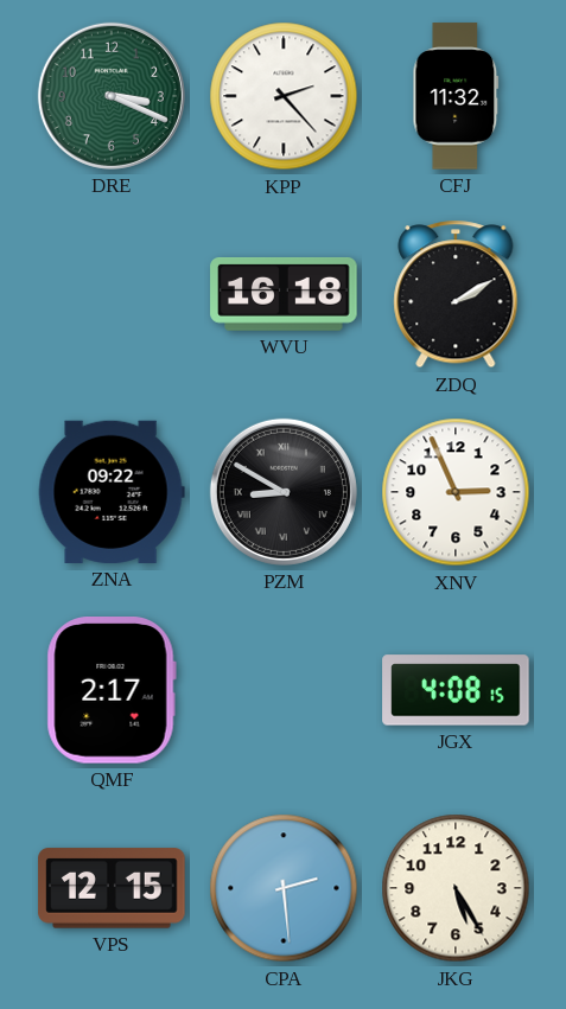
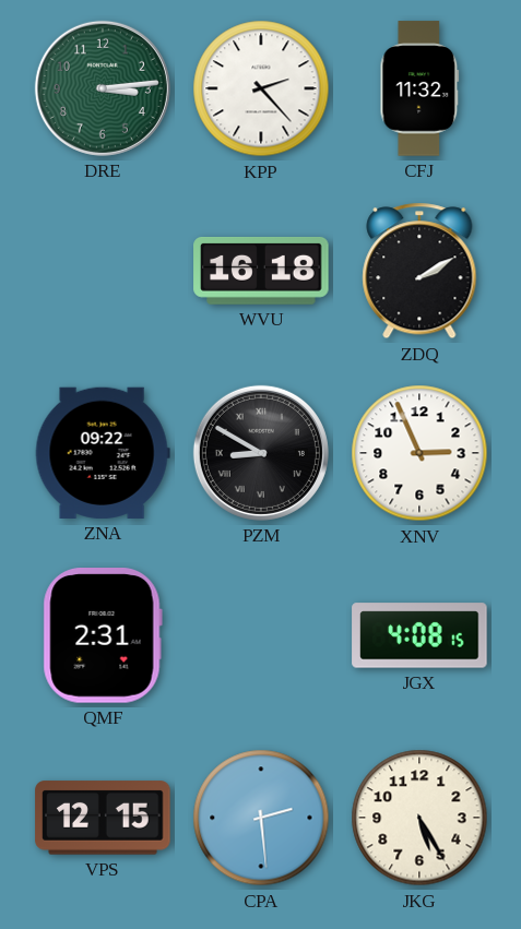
DRE: 3:19 -> 3:14
QMF: 2:17 -> 2:31
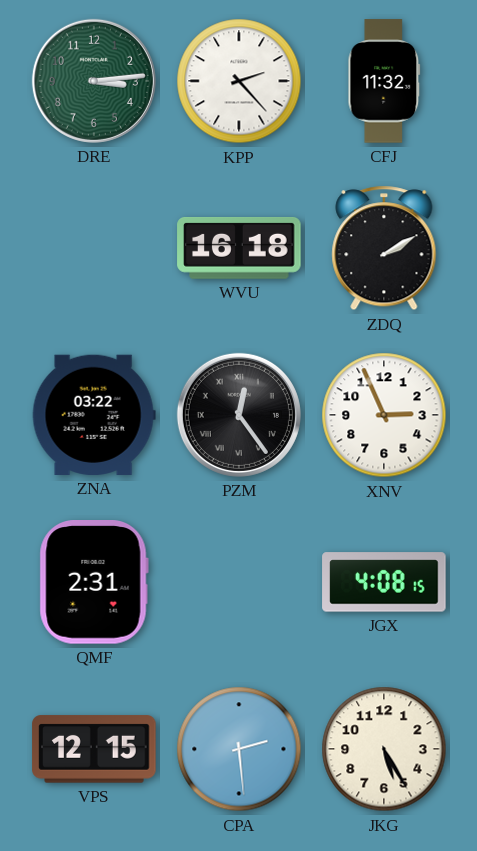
ZNA: 09:22 -> 03:22
PZM: 8:50 -> 12:24
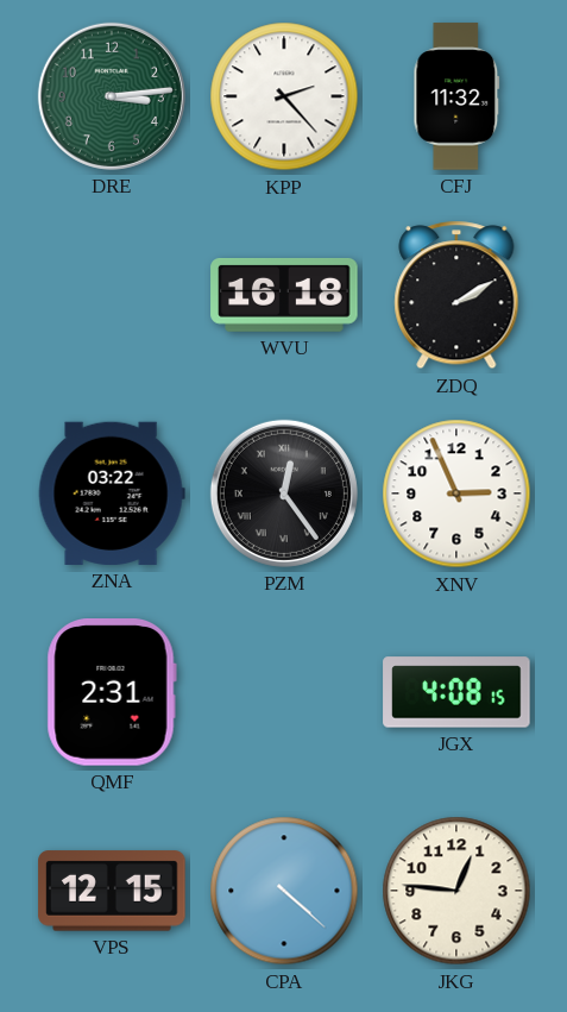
CPA: 2:29 -> 4:22
JKG: 5:25 -> 12:46
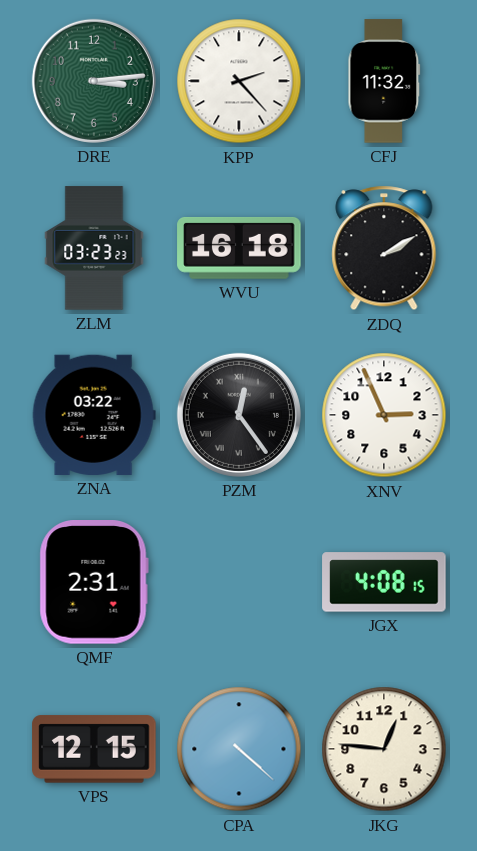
ZLM: none -> 03:23
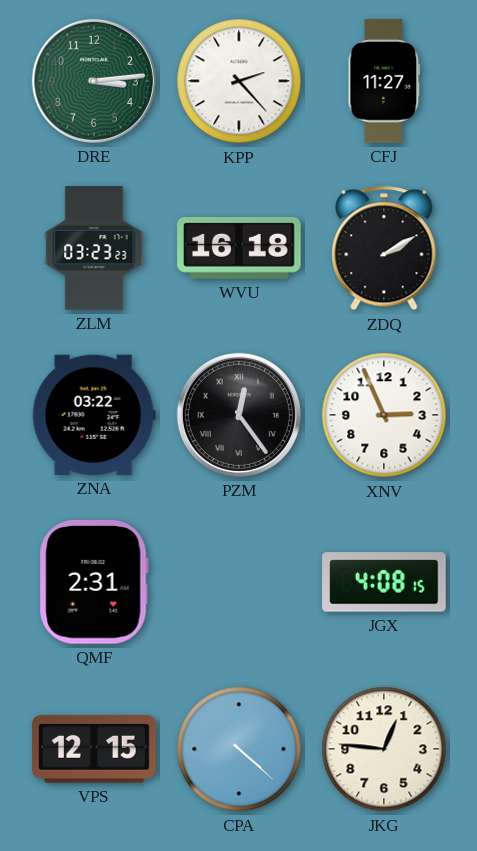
CFJ: 11:32 -> 11:27
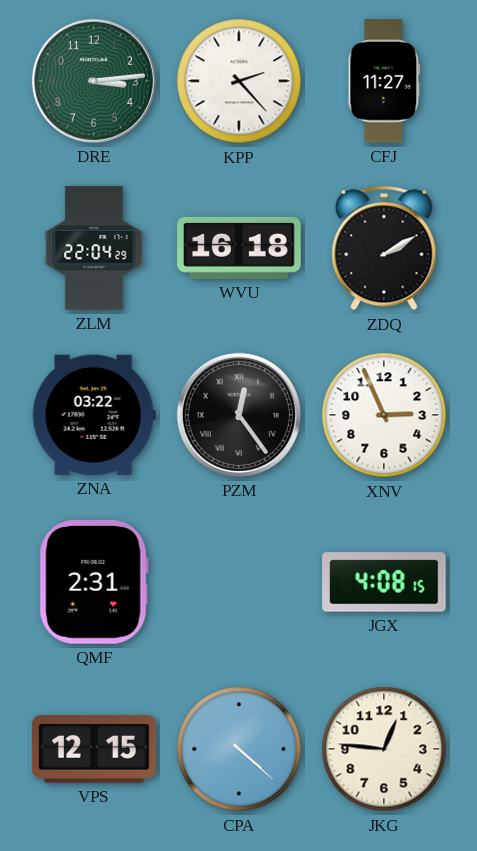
ZLM: 03:23 -> 22:04
